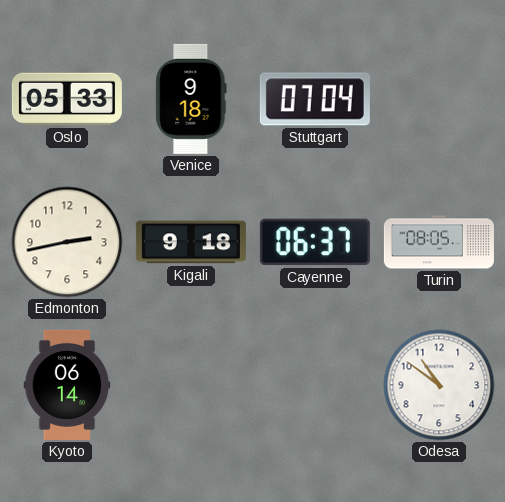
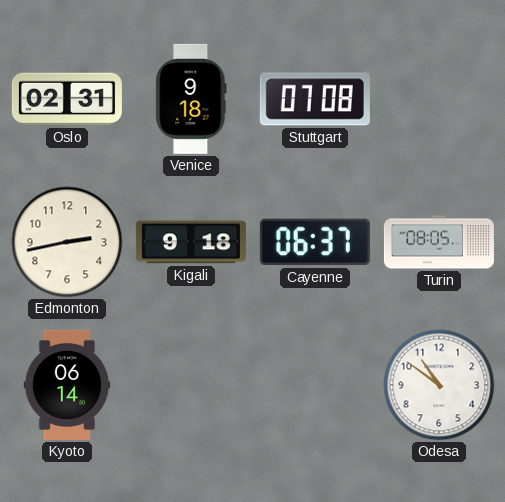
Oslo: 05:33 -> 02:31
Stuttgart: 07:04 -> 07:08
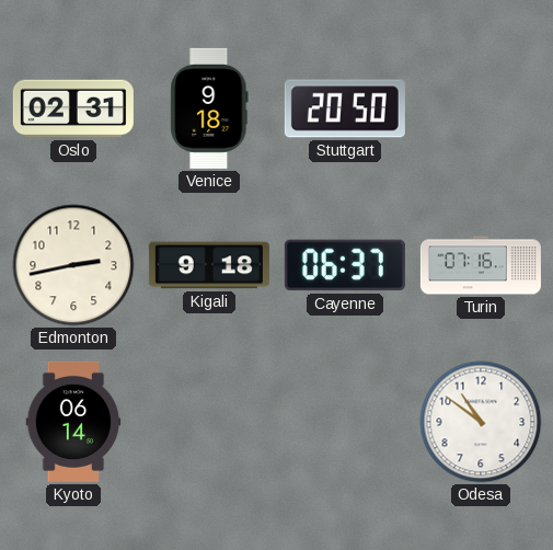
Stuttgart: 07:08 -> 20:50
Turin: 08:05 -> 07:16
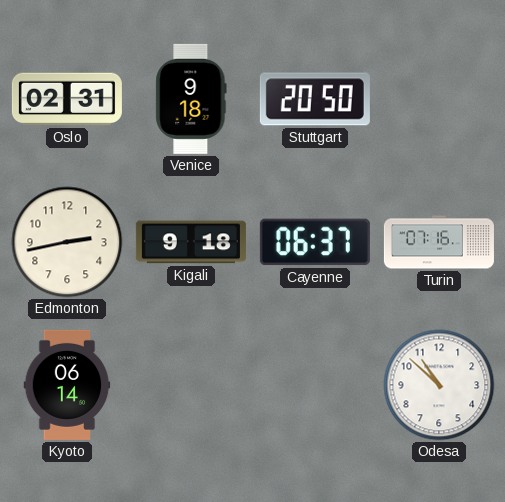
Odesa: 10:51 -> 10:52
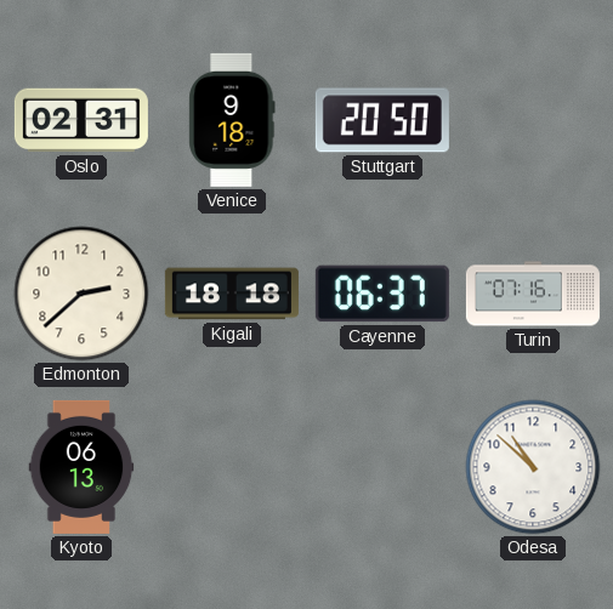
Edmonton: 2:43 -> 2:38
Kigali: 9:18 -> 18:18
Kyoto: 06:14 -> 06:13
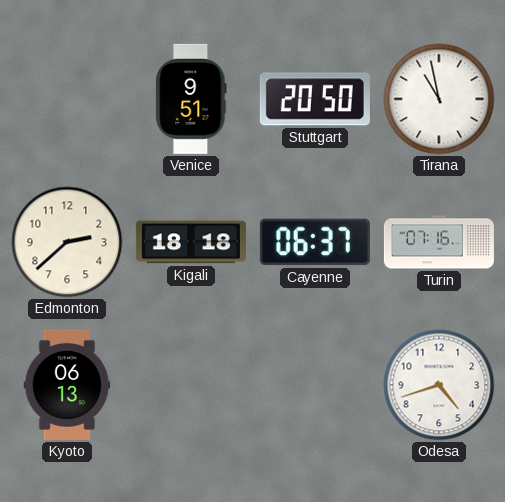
Oslo: 02:31 -> none
Venice: 9:18 -> 9:51
Tirana: none -> 10:58
Odesa: 10:52 -> 4:42
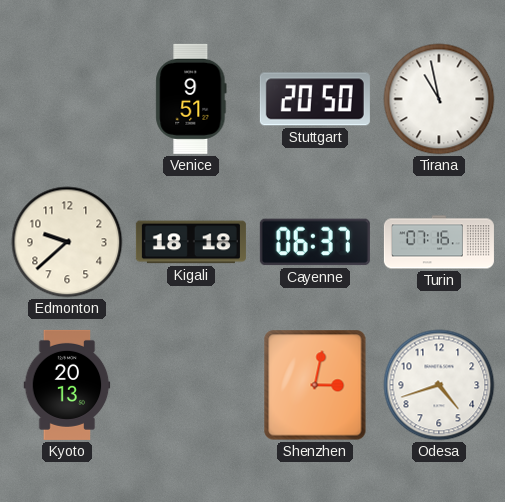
Edmonton: 2:38 -> 9:38
Kyoto: 06:13 -> 20:13
Shenzhen: none -> 3:02
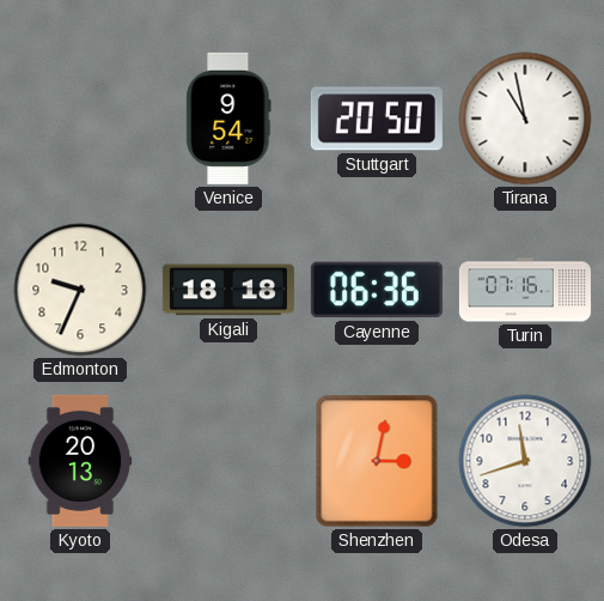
Venice: 9:51 -> 9:54
Edmonton: 9:38 -> 9:34
Cayenne: 06:37 -> 06:36
Odesa: 4:42 -> 11:42
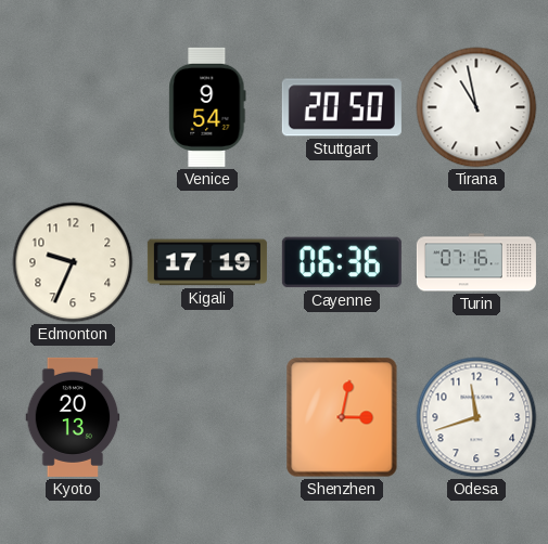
Kigali: 18:18 -> 17:19
